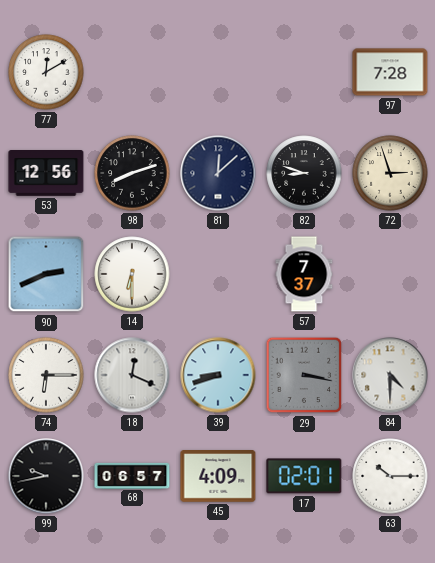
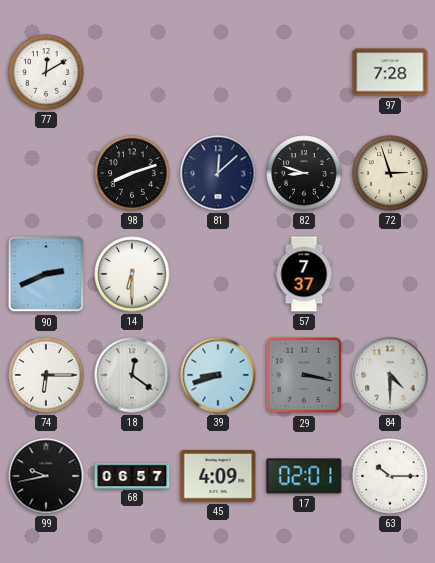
53: 12:56 -> none
18: 12:19 -> 12:21
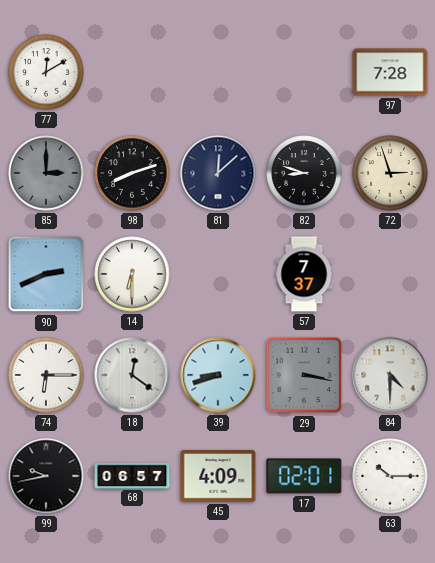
85: none -> 3:00
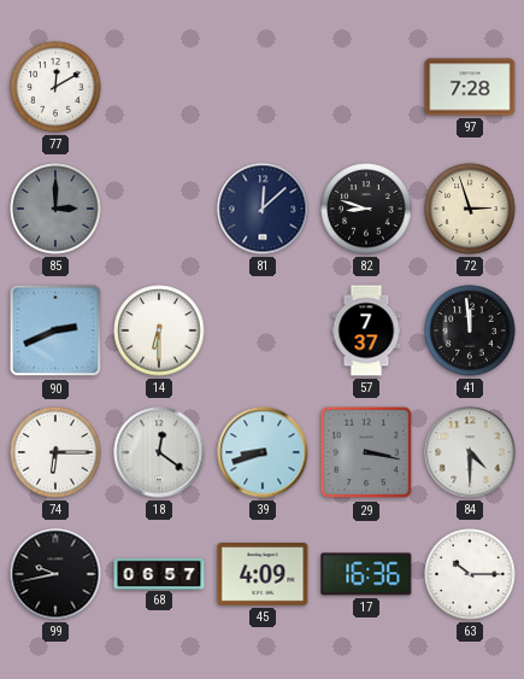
98: 8:12 -> none
41: none -> 11:59
17: 02:01 -> 16:36
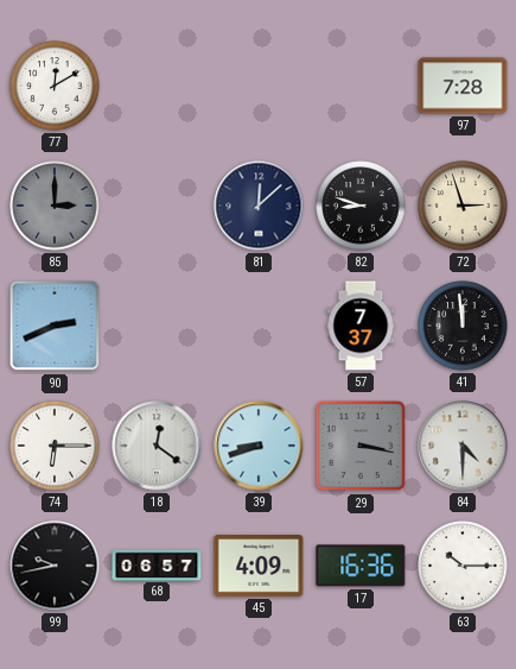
14: 6:30 -> none
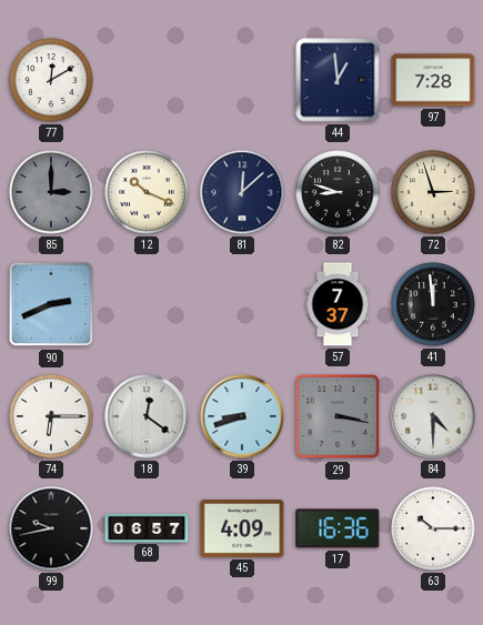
44: none -> 12:59
12: none -> 10:19
